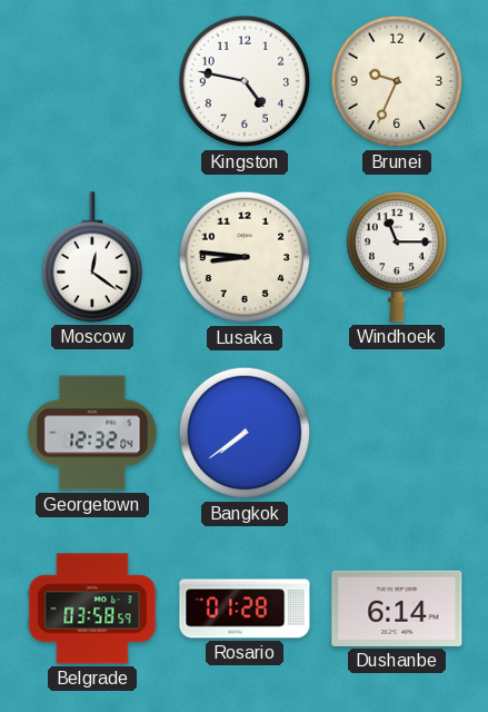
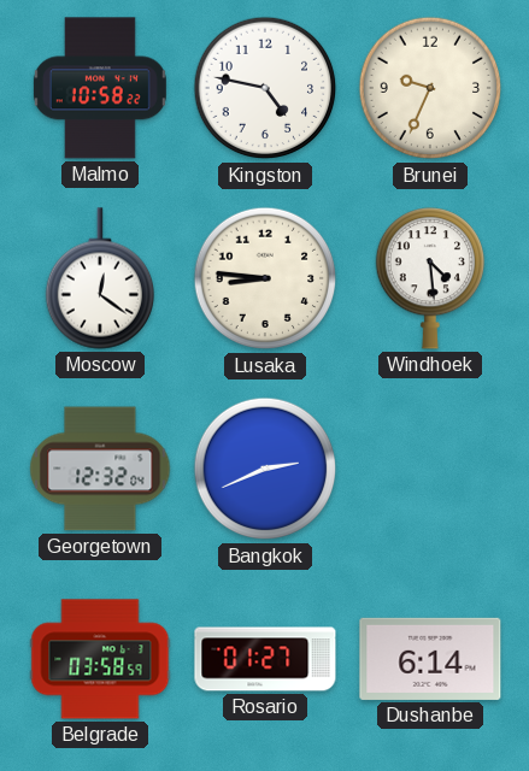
Malmo: none -> 10:58
Windhoek: 11:15 -> 4:29
Bangkok: 7:39 -> 2:41
Rosario: 01:28 -> 01:27
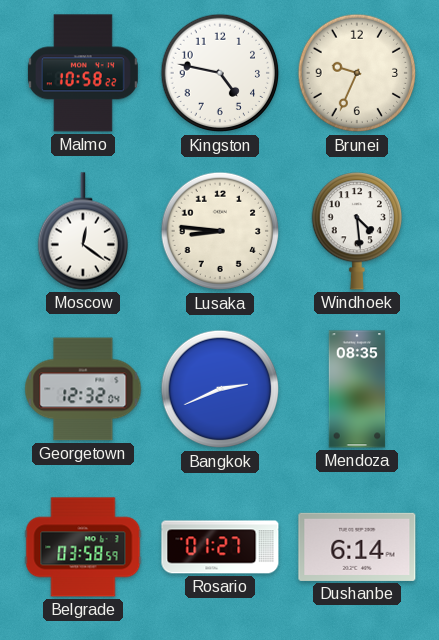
Mendoza: none -> 08:35
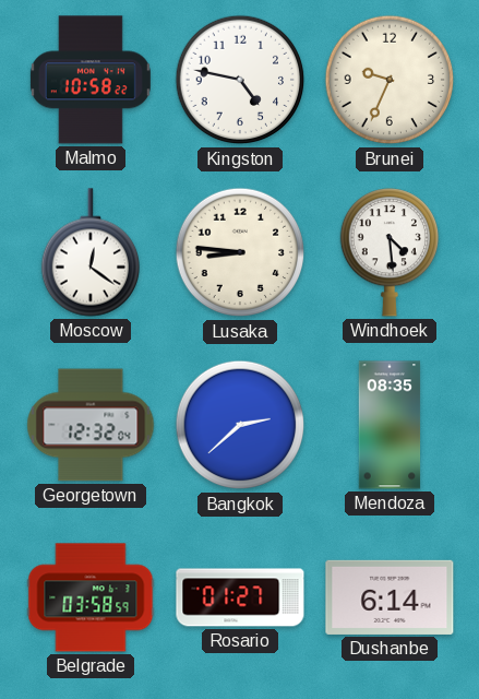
Bangkok: 2:41 -> 2:38
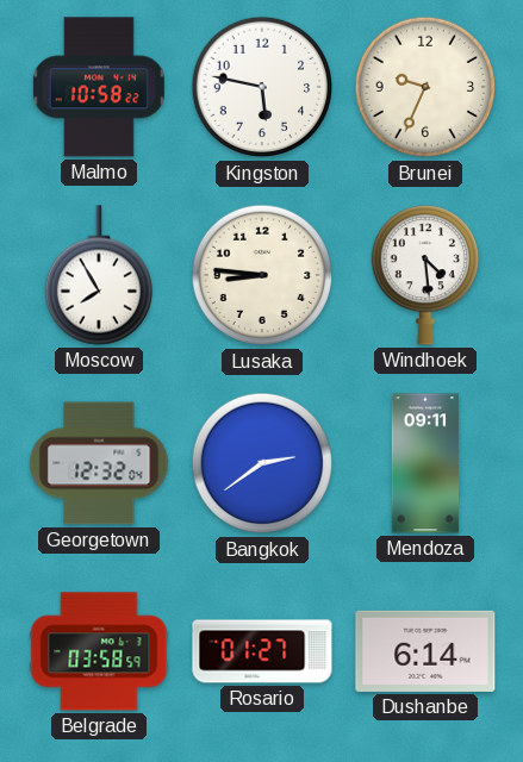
Kingston: 4:47 -> 5:47
Moscow: 12:21 -> 7:55
Bangkok: 2:38 -> 2:39
Mendoza: 08:35 -> 09:11
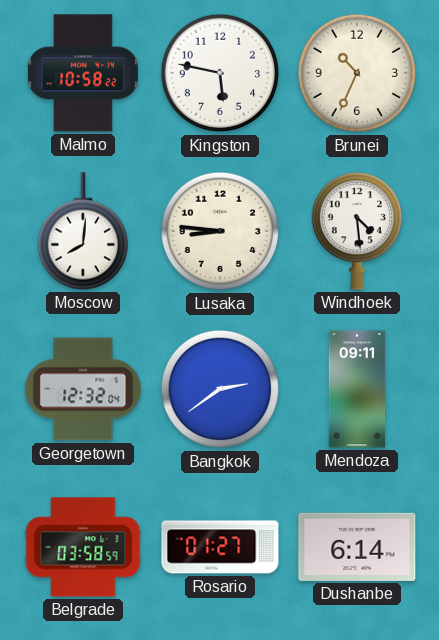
Brunei: 9:34 -> 10:34
Moscow: 7:55 -> 8:01
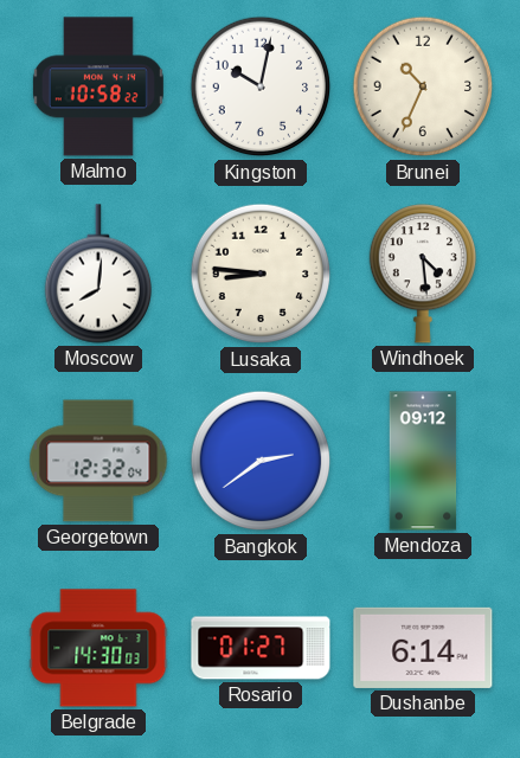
Kingston: 5:47 -> 10:02
Mendoza: 09:11 -> 09:12
Belgrade: 03:58 -> 14:30
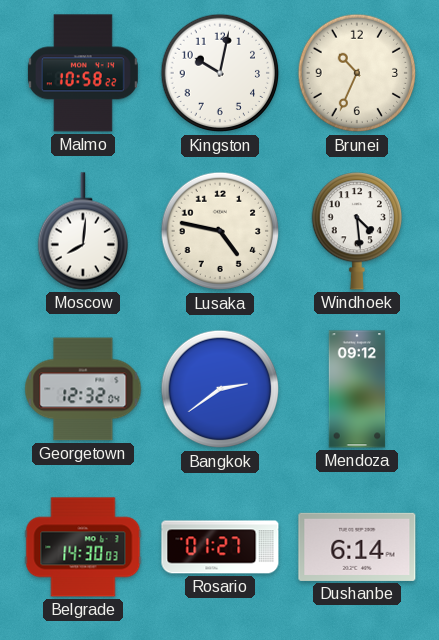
Lusaka: 8:46 -> 4:47
